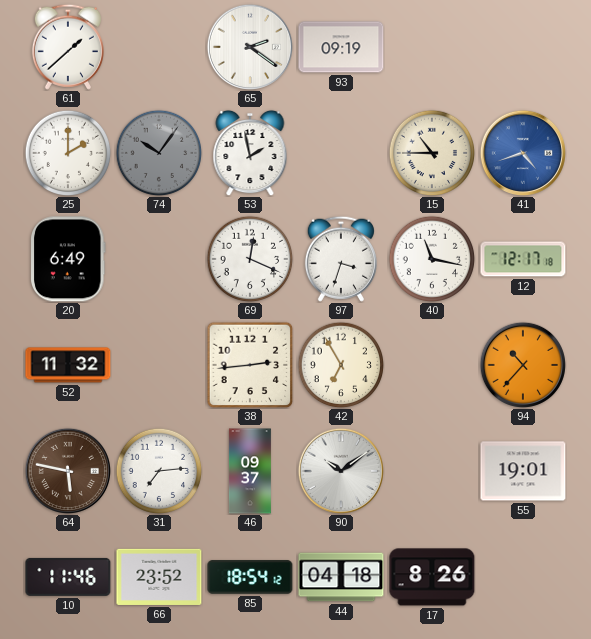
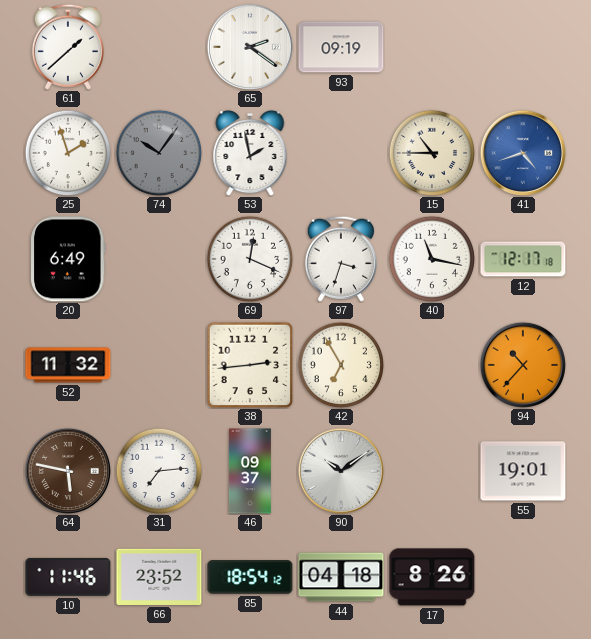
25: 2:00 -> 1:57
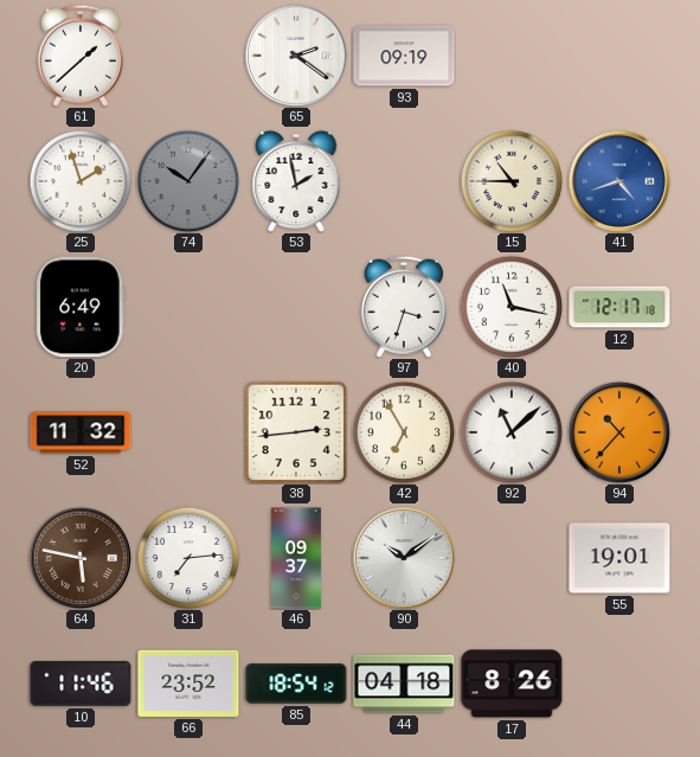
69: 12:19 -> none
92: none -> 11:08
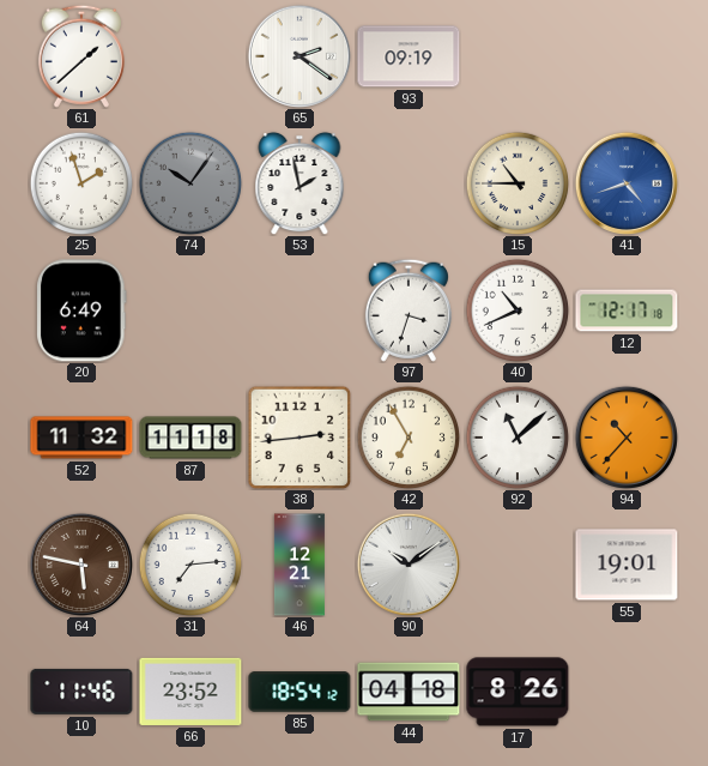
40: 11:17 -> 10:41
87: none -> 11:18
46: 09:37 -> 12:21
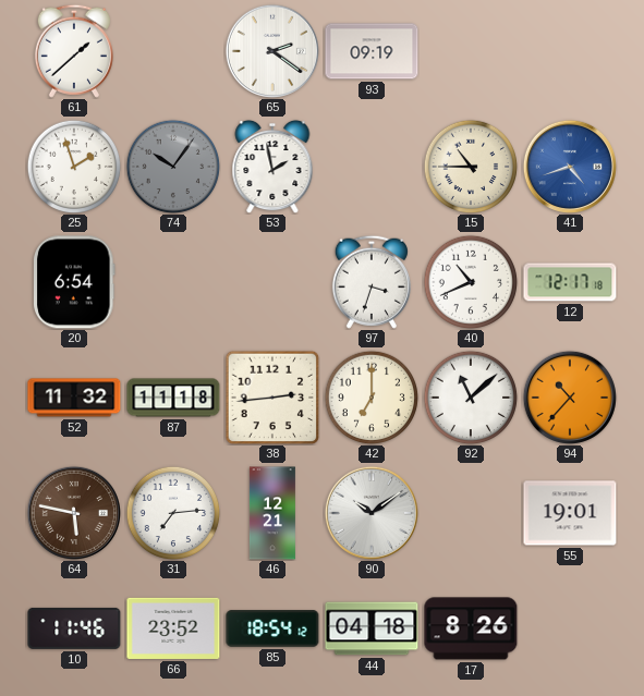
20: 6:49 -> 6:54
42: 6:55 -> 7:00
